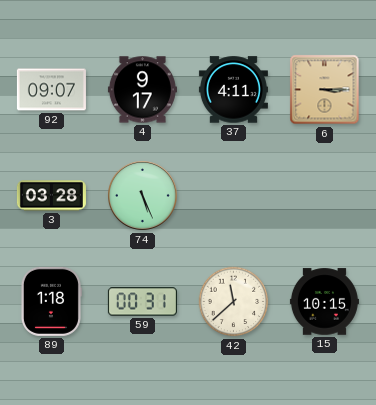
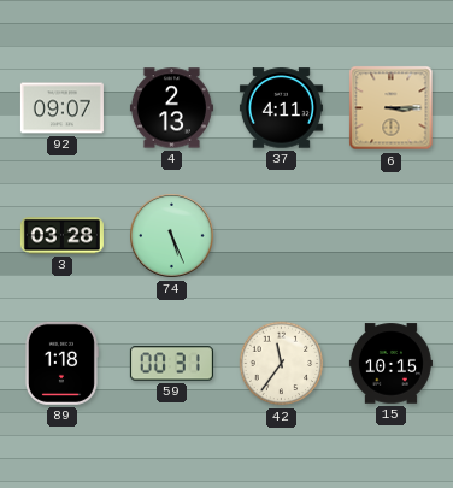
4: 9:17 -> 2:13
42: 11:38 -> 11:36
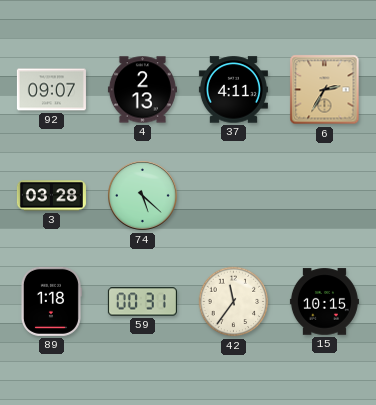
6: 3:15 -> 2:35
74: 5:26 -> 5:22
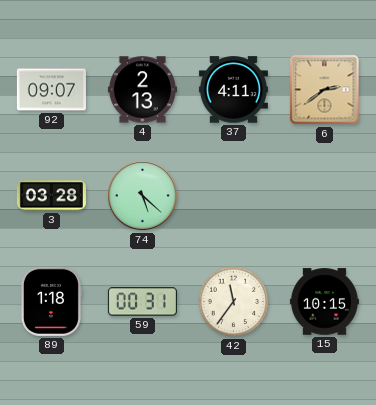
6: 2:35 -> 2:39
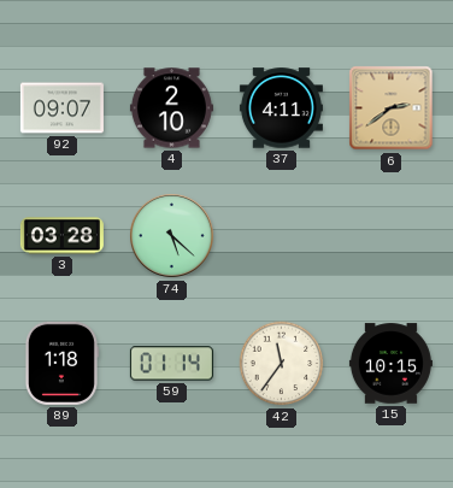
4: 2:13 -> 2:10
59: 00:31 -> 01:14
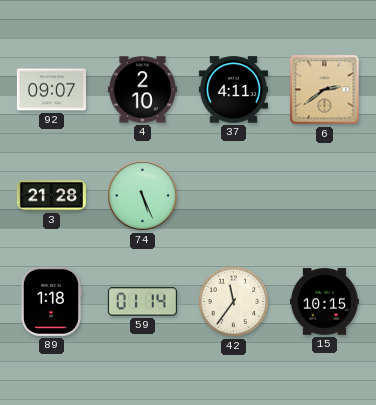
3: 03:28 -> 21:28
74: 5:22 -> 5:26
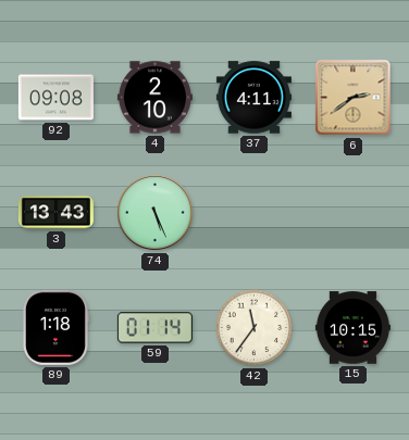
92: 09:07 -> 09:08
3: 21:28 -> 13:43
